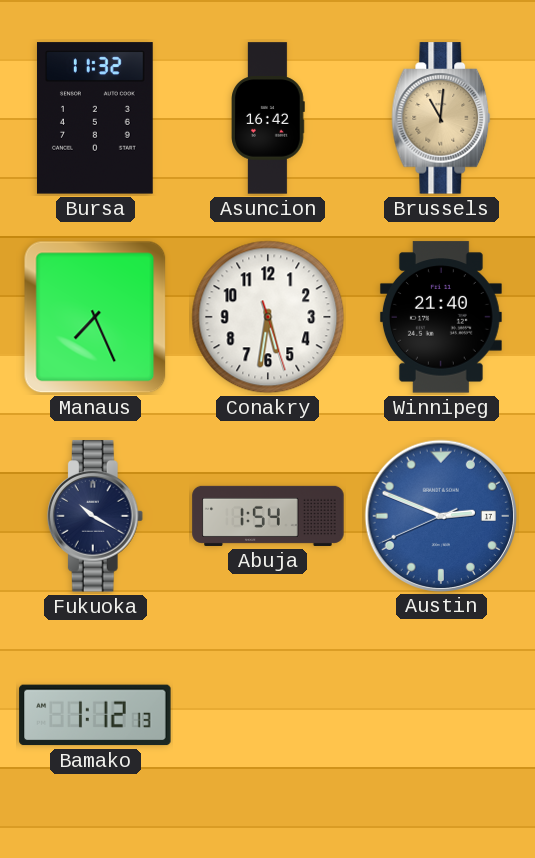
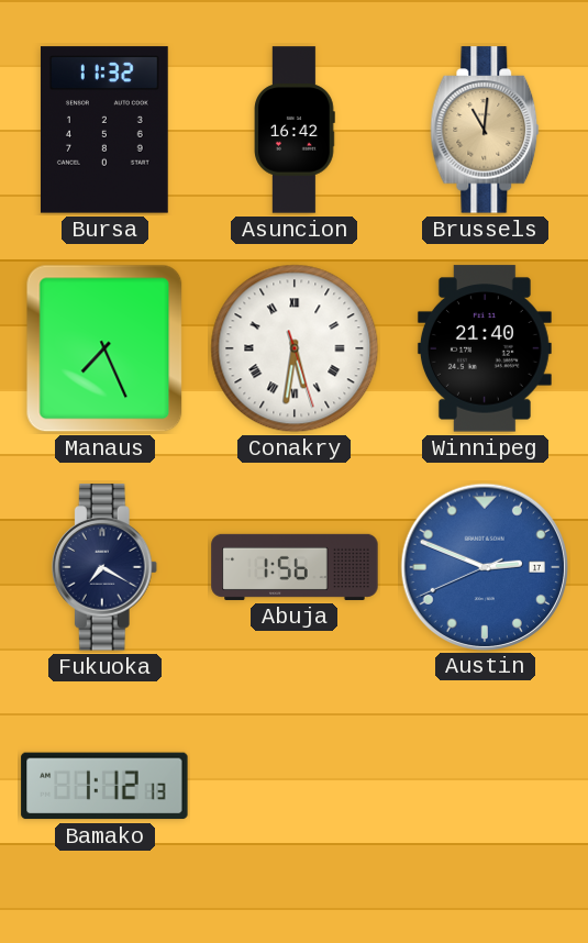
Conakry numerals: Arabic -> Roman
Fukuoka: 10:20 -> 7:20
Abuja: 1:54 -> 1:56
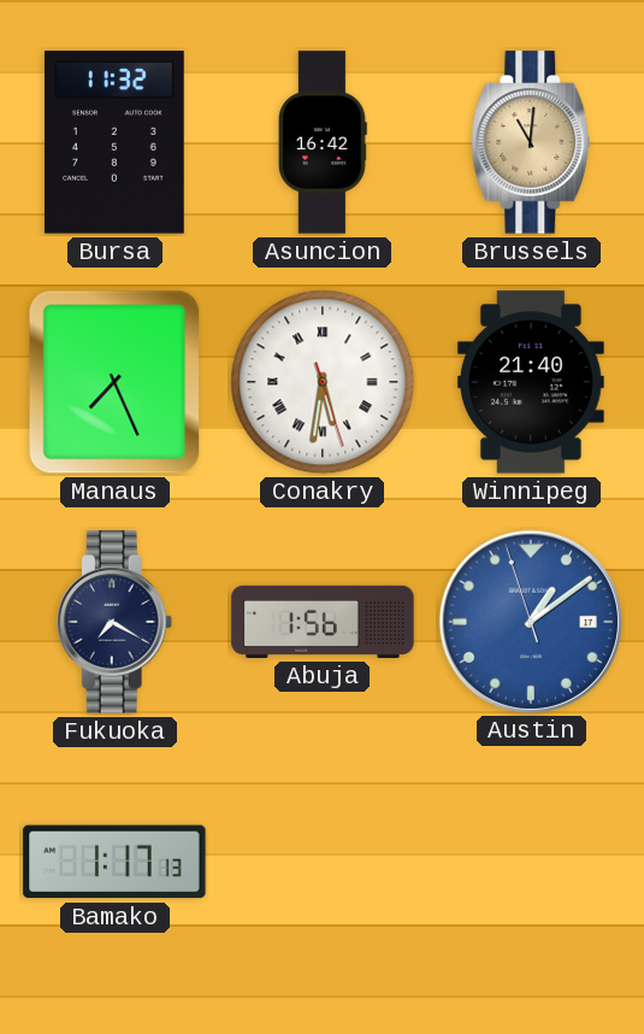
Austin: 2:48 -> 1:08
Bamako: 1:12 -> 1:17
